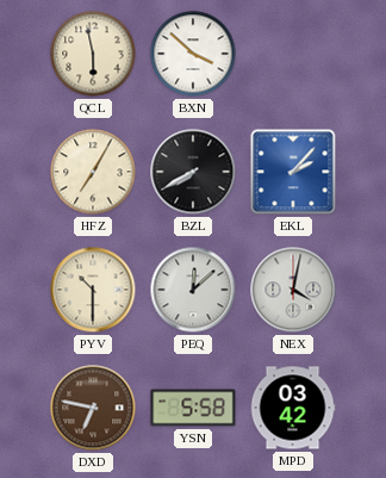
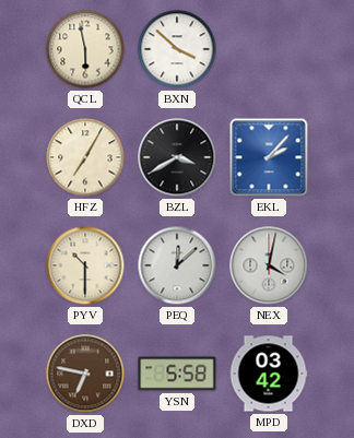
BZL: 7:40 -> 3:40
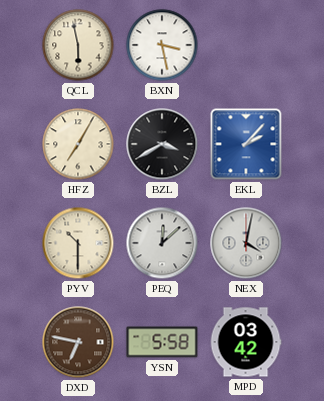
BXN: 3:52 -> 3:28
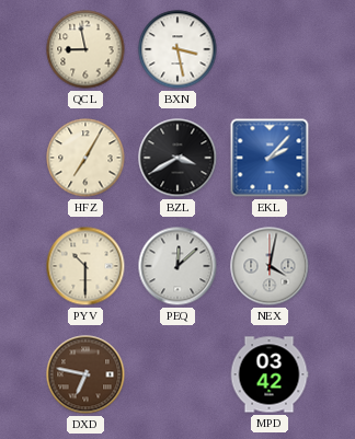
QCL: 5:58 -> 8:58
YSN: 5:58 -> none
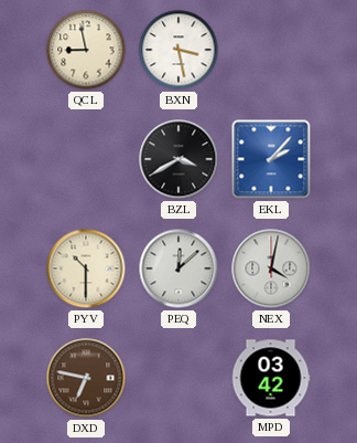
HFZ: 7:05 -> none
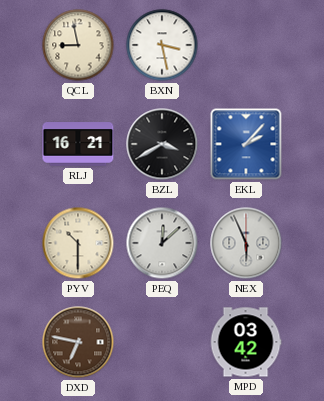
RLJ: none -> 16:21
NEX: 4:02 -> 5:56
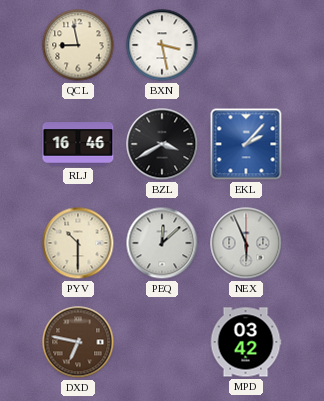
RLJ: 16:21 -> 16:46
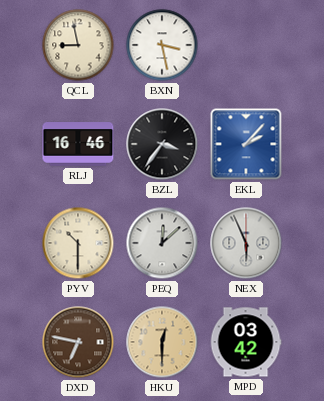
BZL: 3:40 -> 3:36
HKU: none -> 12:30
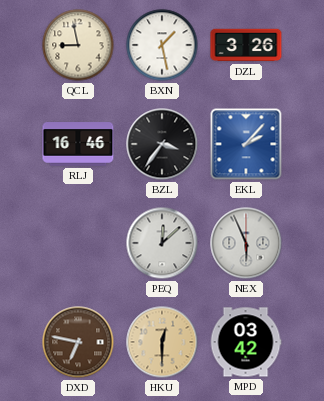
BXN: 3:28 -> 1:28
DZL: none -> 3:26
PYV: 10:30 -> none
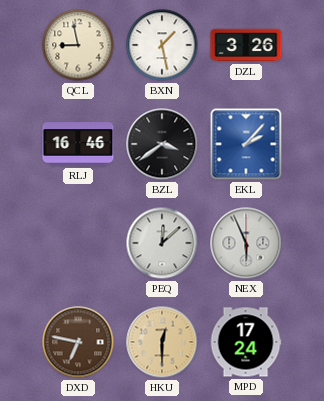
BZL: 3:36 -> 3:39
MPD: 03:42 -> 17:24
